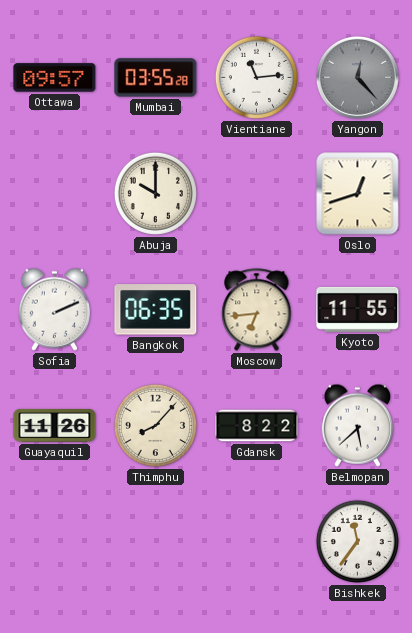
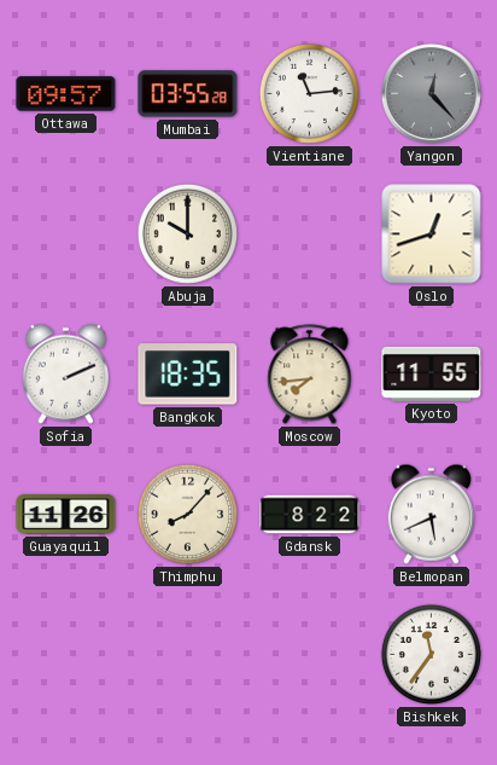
Bangkok: 06:35 -> 18:35
Moscow: 6:44 -> 7:44
Belmopan: 5:38 -> 5:41
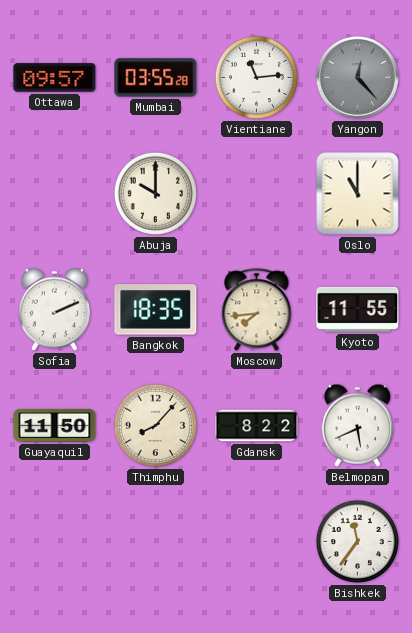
Oslo: 12:42 -> 11:00
Guayaquil: 11:26 -> 11:50
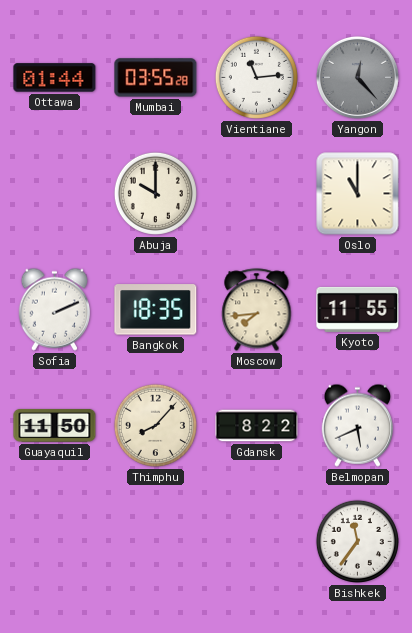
Ottawa: 09:57 -> 01:44
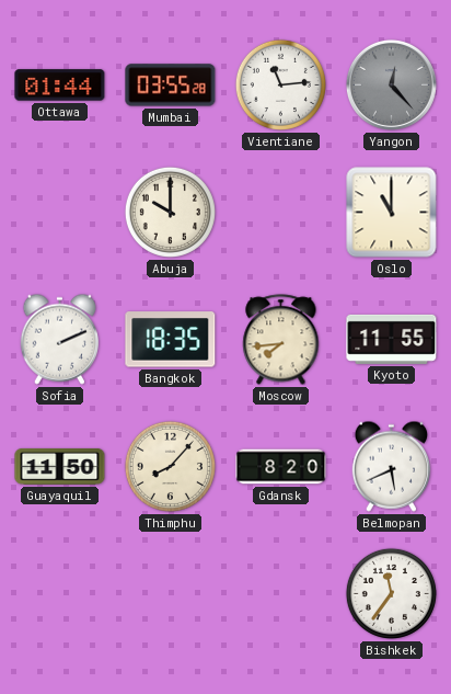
Gdansk: 8:22 -> 8:20
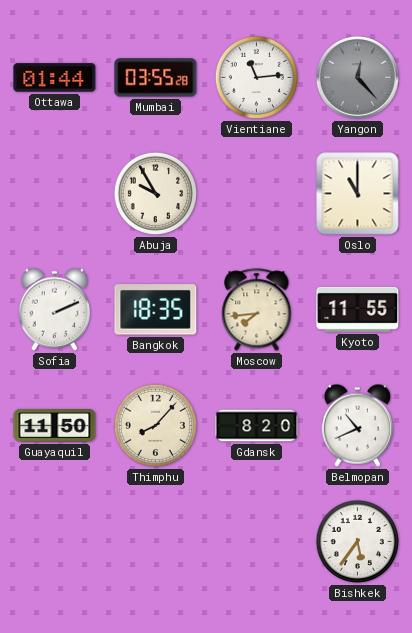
Abuja: 10:00 -> 9:55
Belmopan: 5:41 -> 10:41
Bishkek: 11:36 -> 5:36
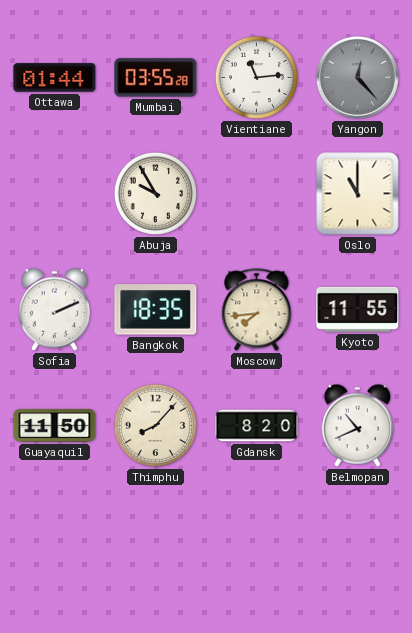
Bishkek: 5:36 -> none
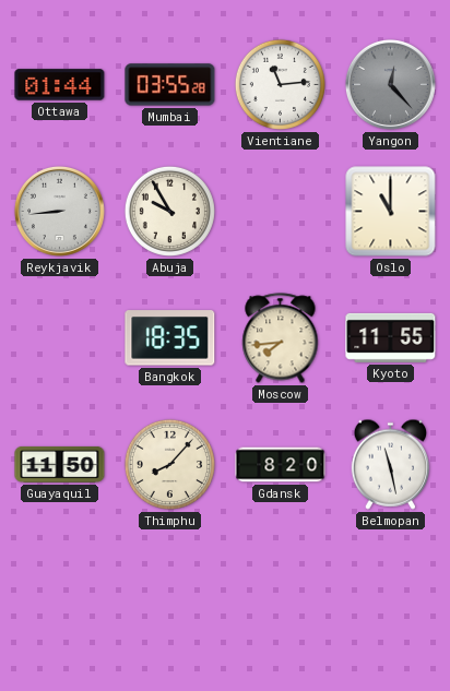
Reykjavik: none -> 8:44
Sofia: 2:11 -> none
Belmopan: 10:41 -> 11:28
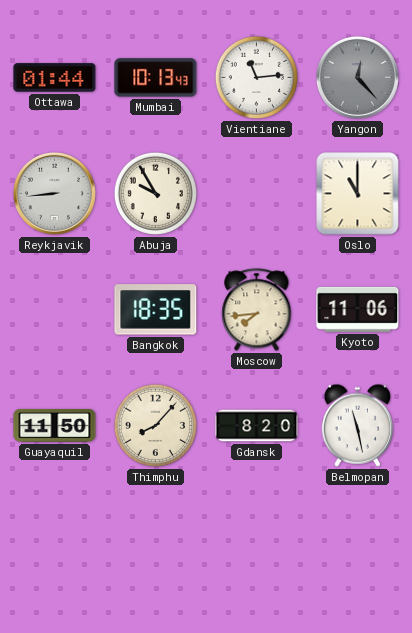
Mumbai: 03:55 -> 10:13
Kyoto: 11:55 -> 11:06
